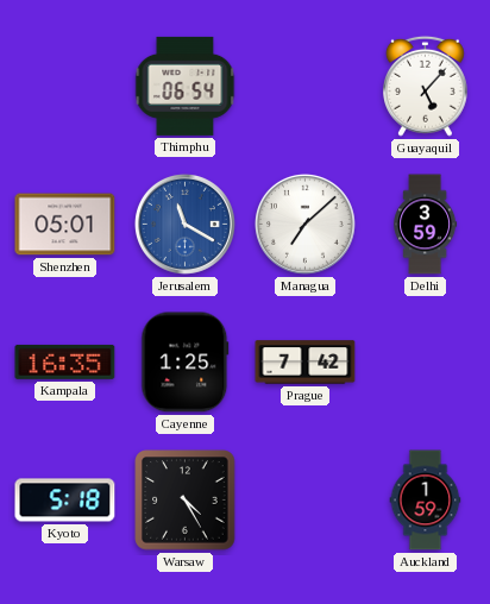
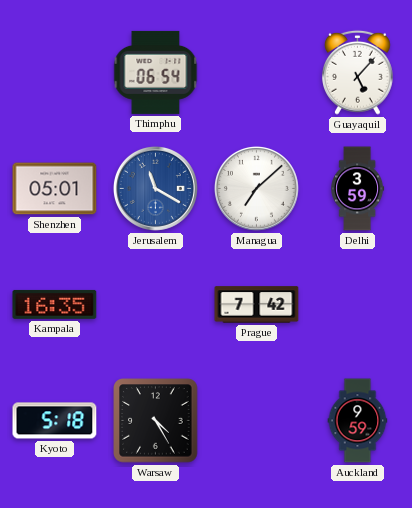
Cayenne: 1:25 -> none
Auckland: 1:59 -> 9:59
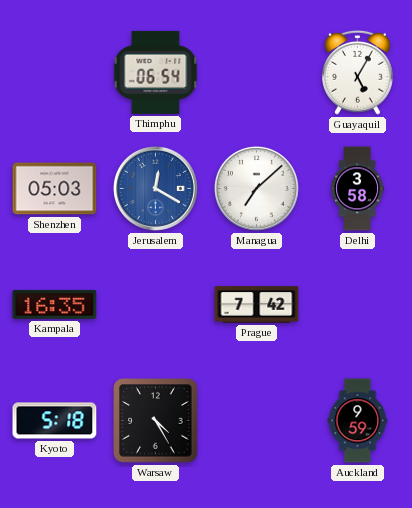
Guayaquil: 5:07 -> 5:05
Shenzhen: 05:01 -> 05:03
Jerusalem: 11:20 -> 12:20
Delhi: 3:59 -> 3:58
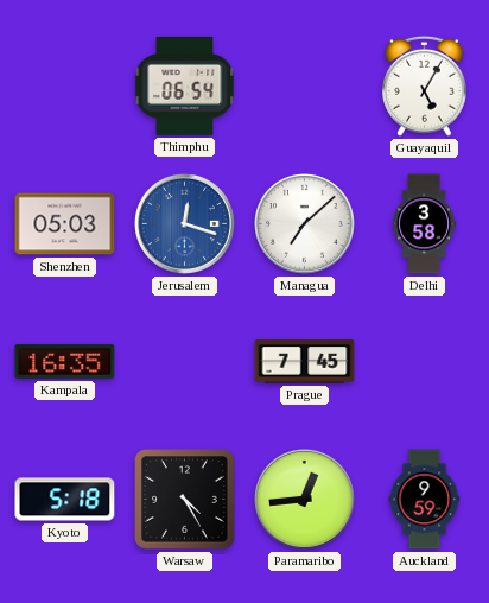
Jerusalem: 12:20 -> 12:18
Prague: 7:42 -> 7:45
Paramaribo: none -> 12:44
